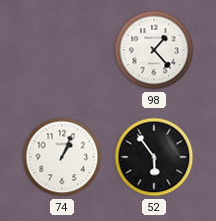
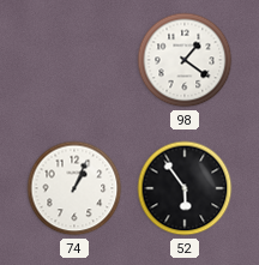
98: 1:23 -> 1:21
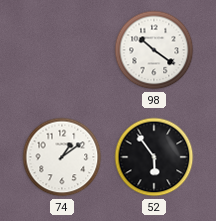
98: 1:21 -> 10:21
74: 1:04 -> 1:09
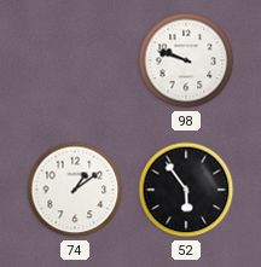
98: 10:21 -> 9:48
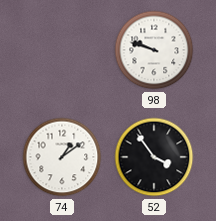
52: 5:54 -> 3:54
